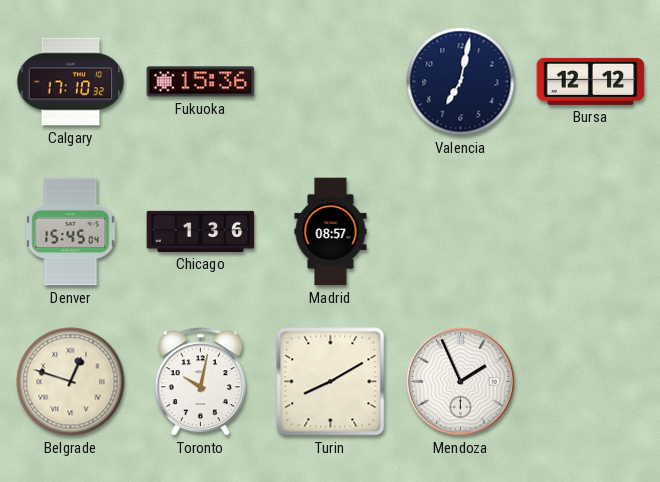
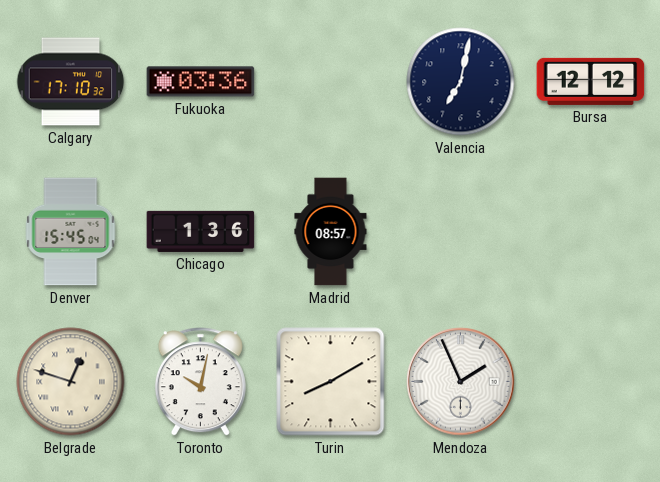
Fukuoka: 15:36 -> 03:36
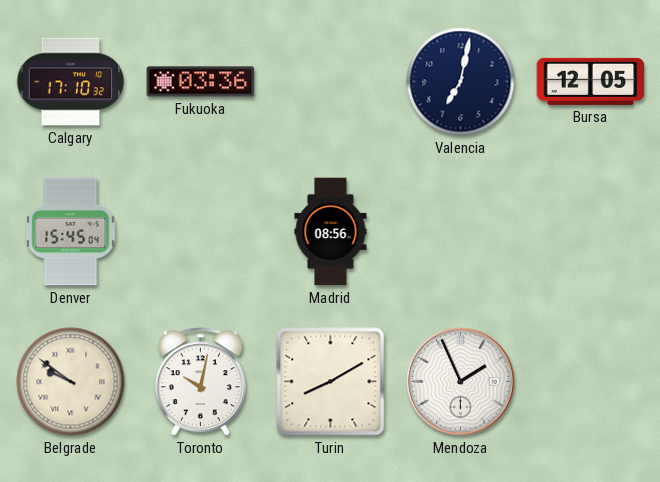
Bursa: 12:12 -> 12:05
Chicago: 1:36 -> none
Madrid: 08:57 -> 08:56
Belgrade: 12:48 -> 9:51
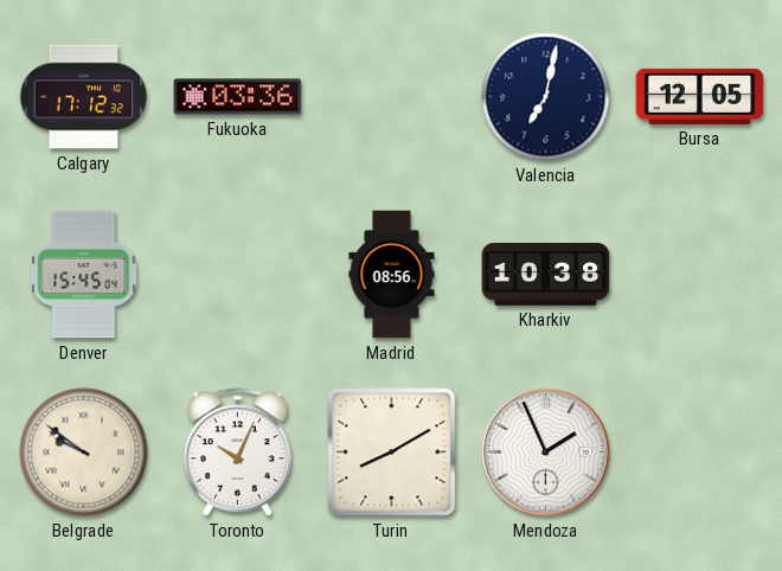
Calgary: 17:10 -> 17:12
Kharkiv: none -> 10:38
Toronto: 10:02 -> 10:04
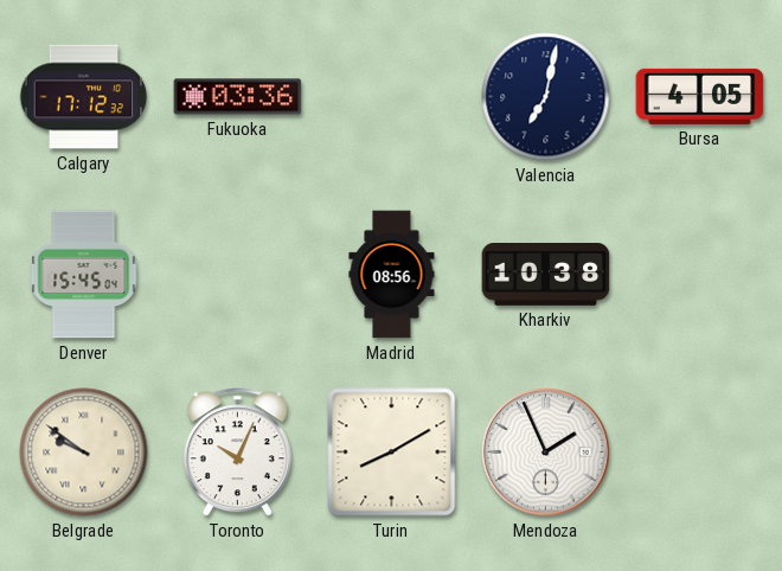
Bursa: 12:05 -> 4:05
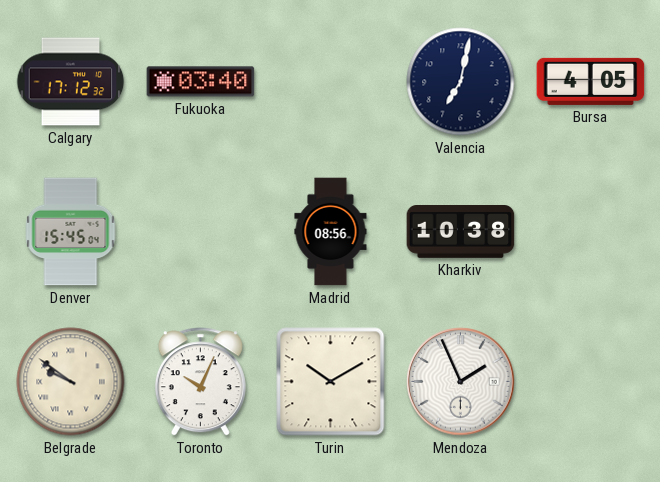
Fukuoka: 03:36 -> 03:40
Turin: 8:10 -> 10:10
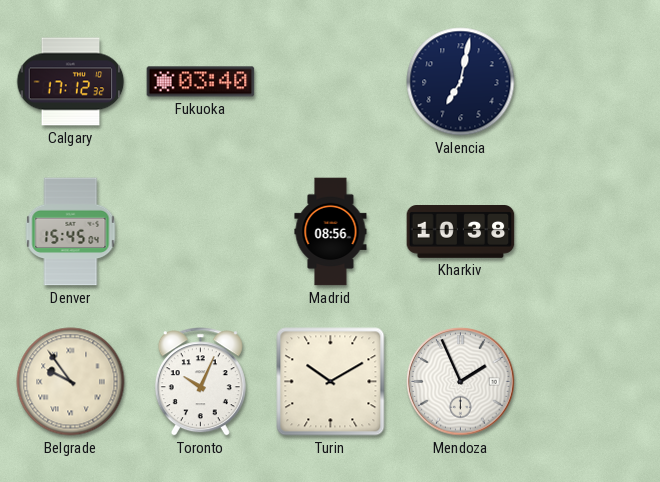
Bursa: 4:05 -> none
Belgrade: 9:51 -> 9:54
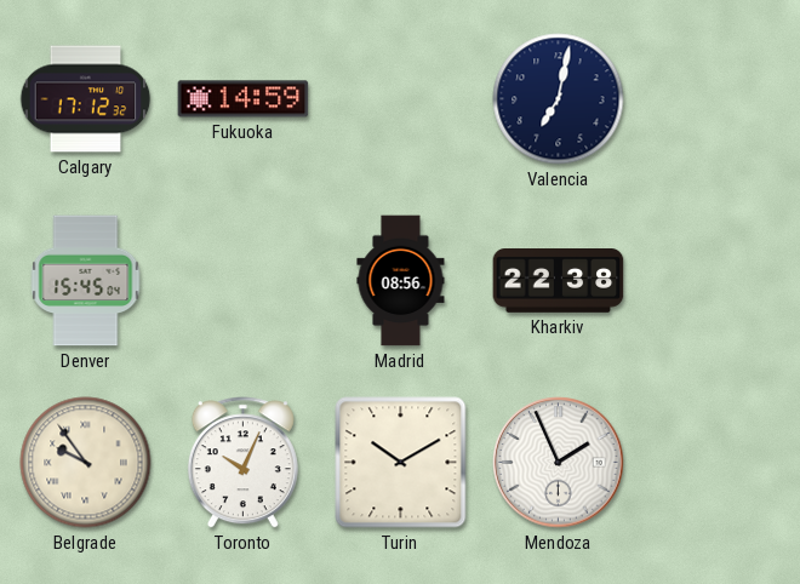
Fukuoka: 03:40 -> 14:59
Kharkiv: 10:38 -> 22:38
